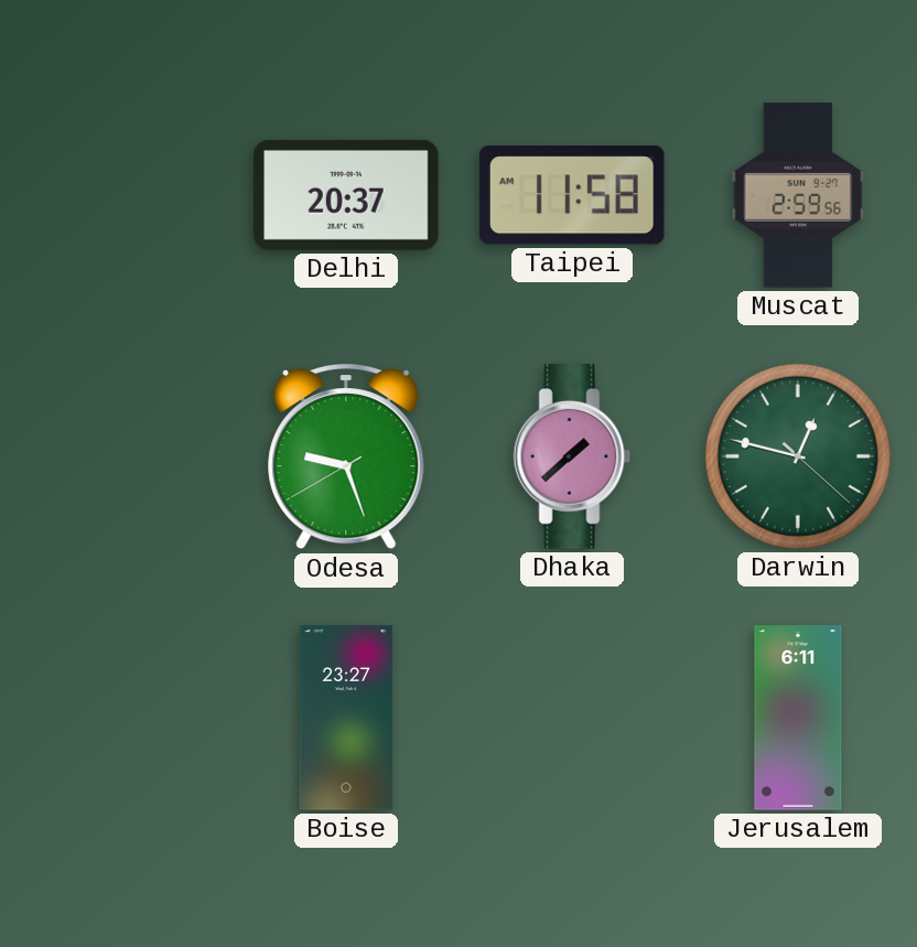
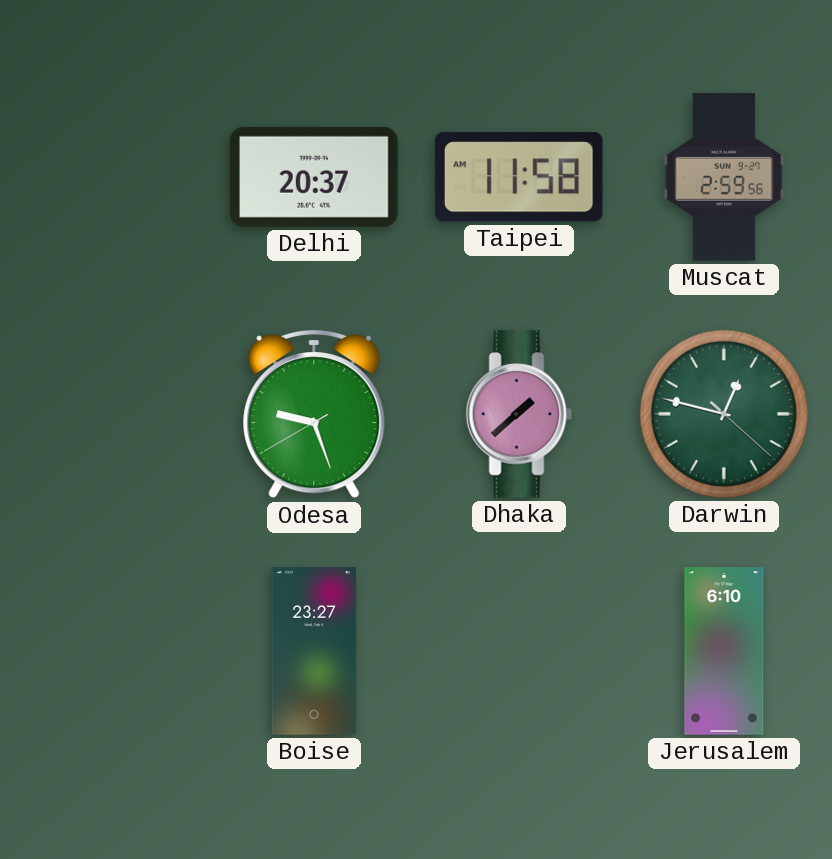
Jerusalem: 6:11 -> 6:10
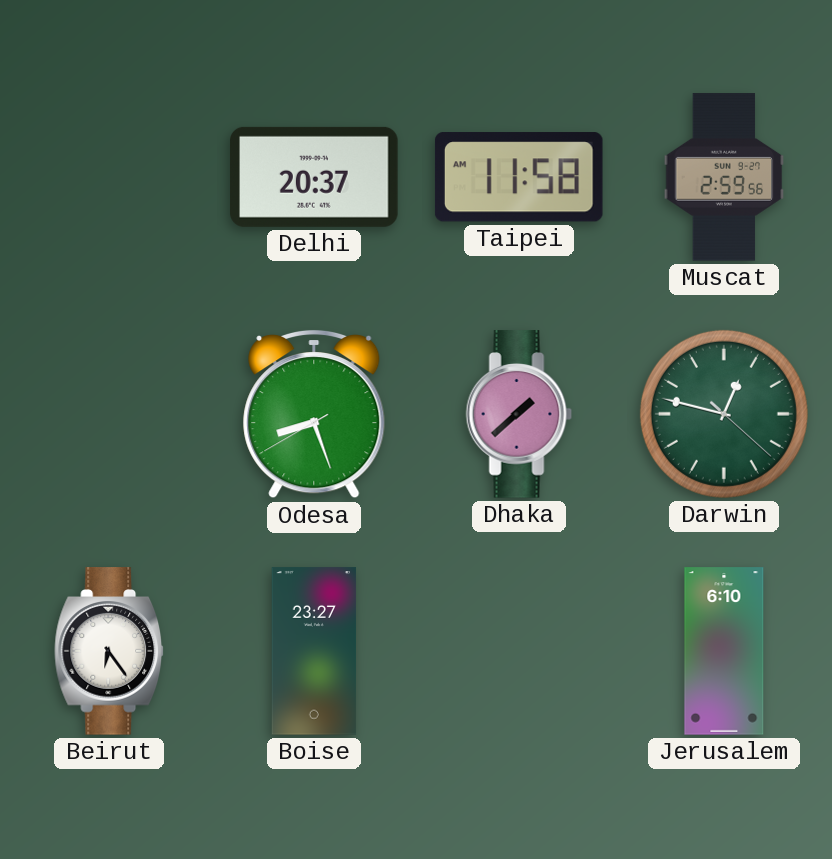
Odesa: 9:26 -> 8:26
Beirut: none -> 6:24
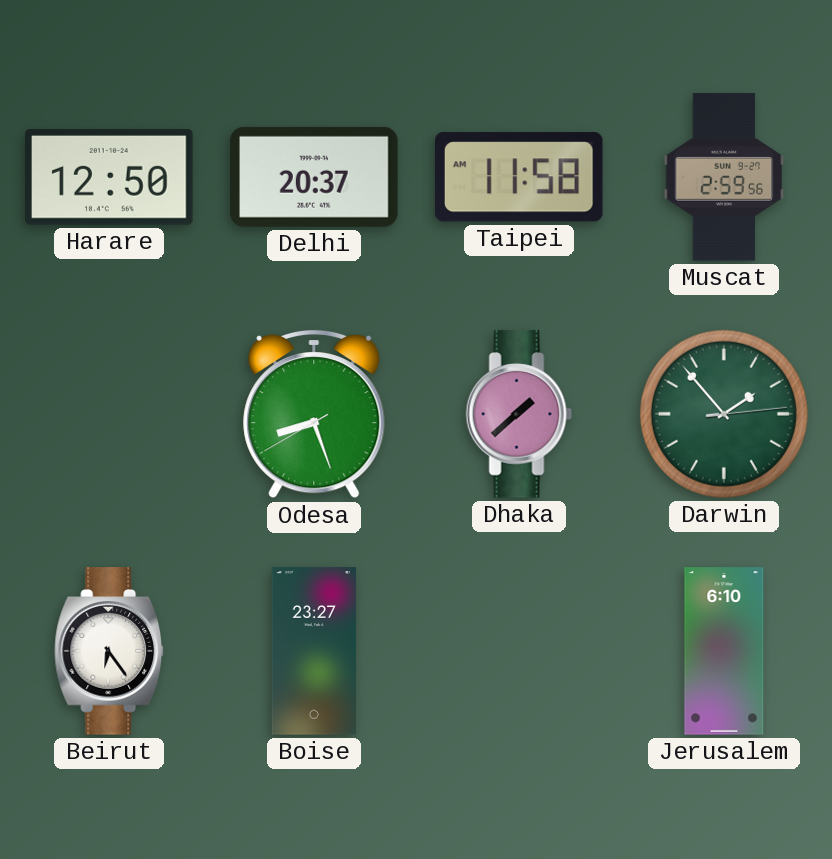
Harare: none -> 12:50
Darwin: 12:47 -> 1:53
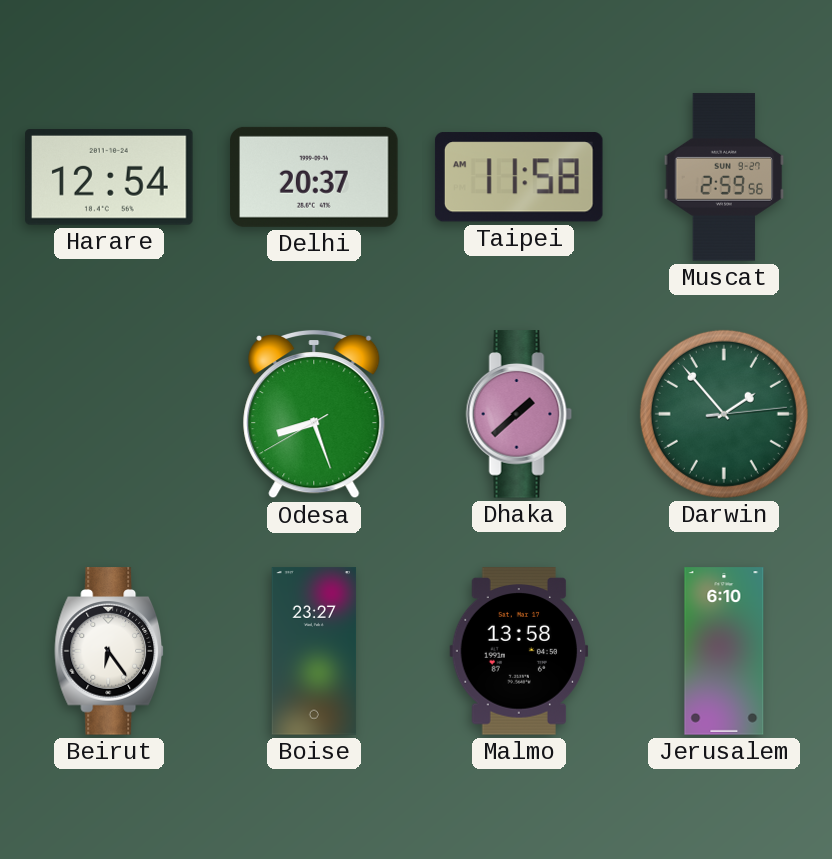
Harare: 12:50 -> 12:54
Malmo: none -> 13:58
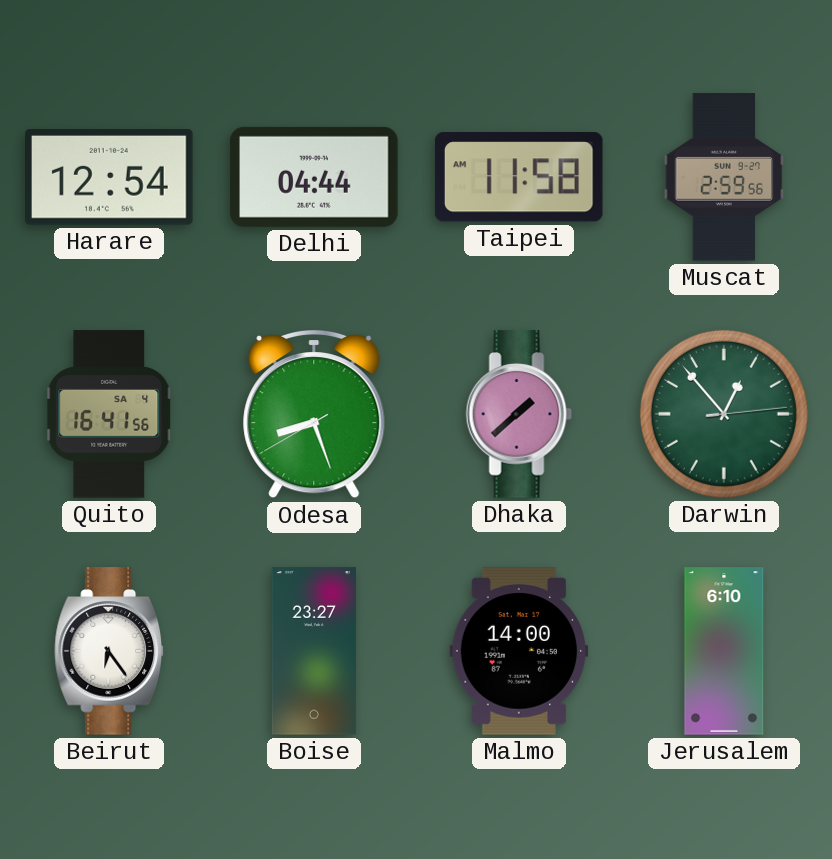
Delhi: 20:37 -> 04:44
Quito: none -> 16:41
Darwin: 1:53 -> 12:53
Malmo: 13:58 -> 14:00
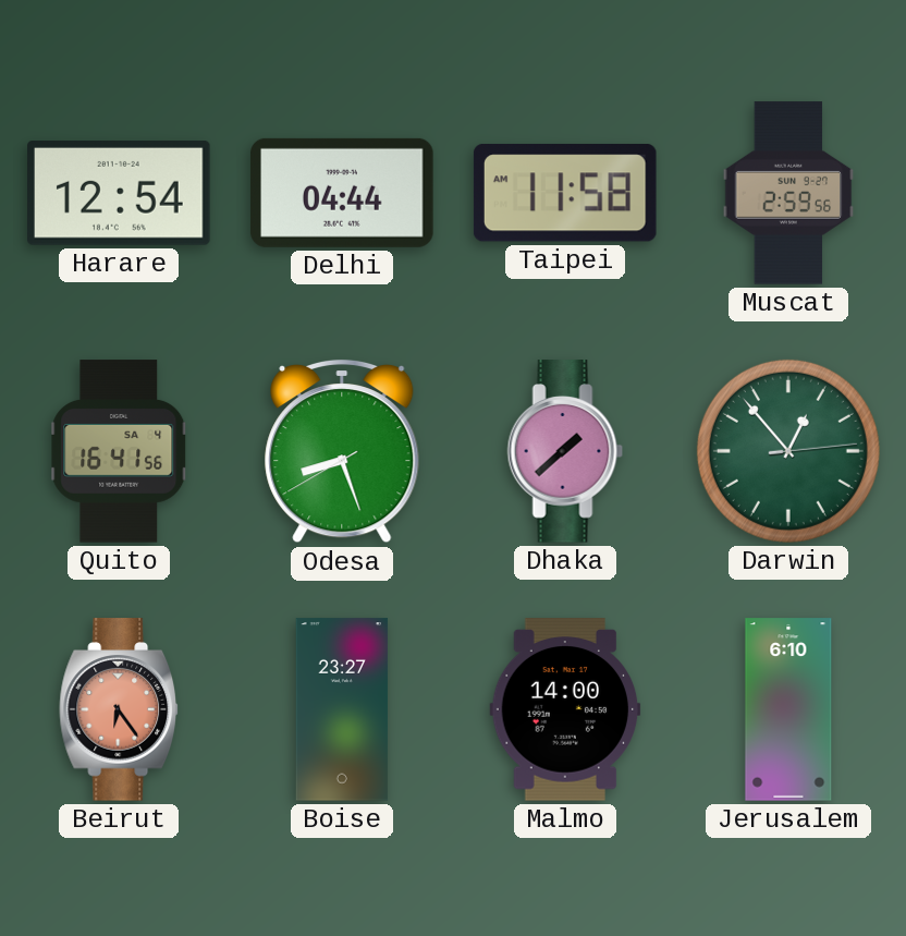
Beirut dial: white -> salmon
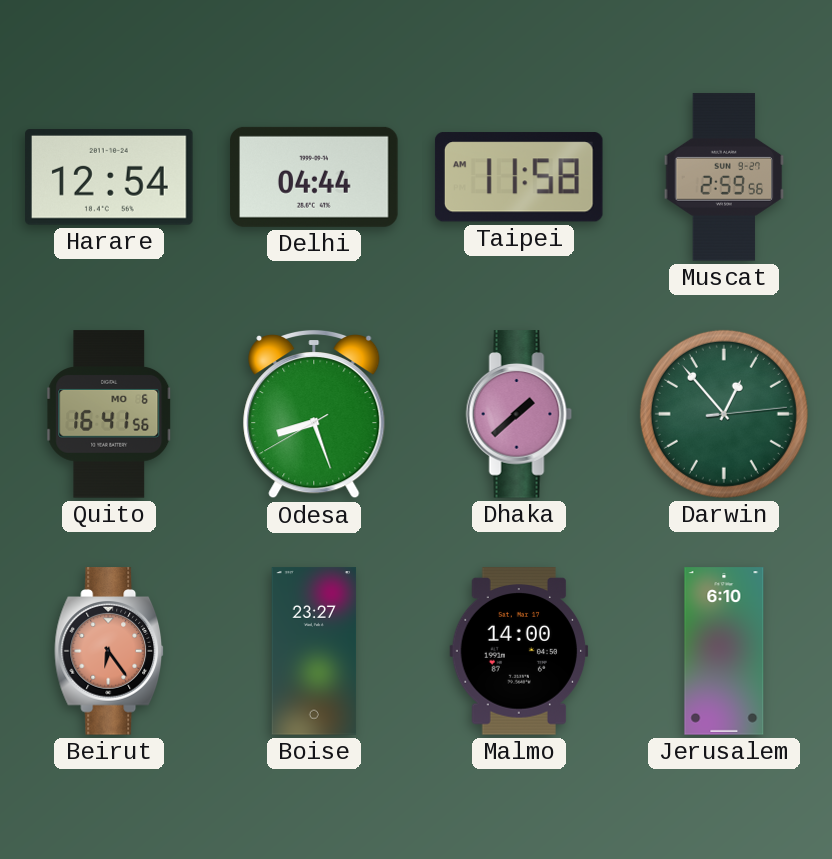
Quito date: SA 4 -> MO 6
